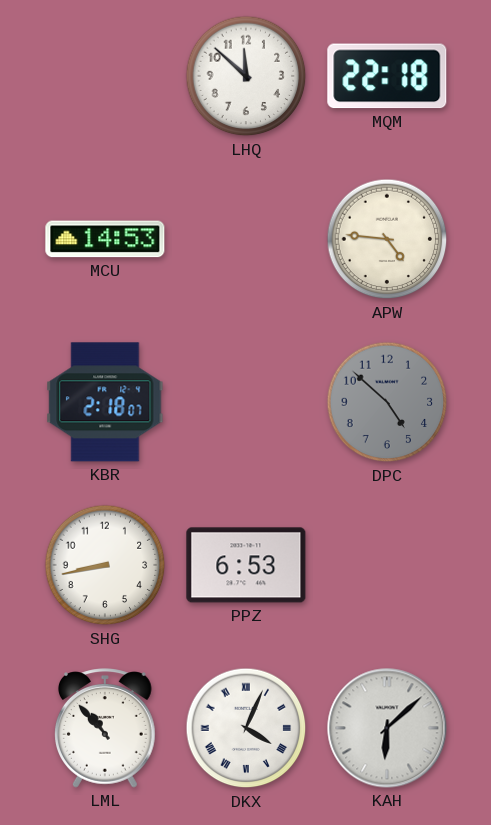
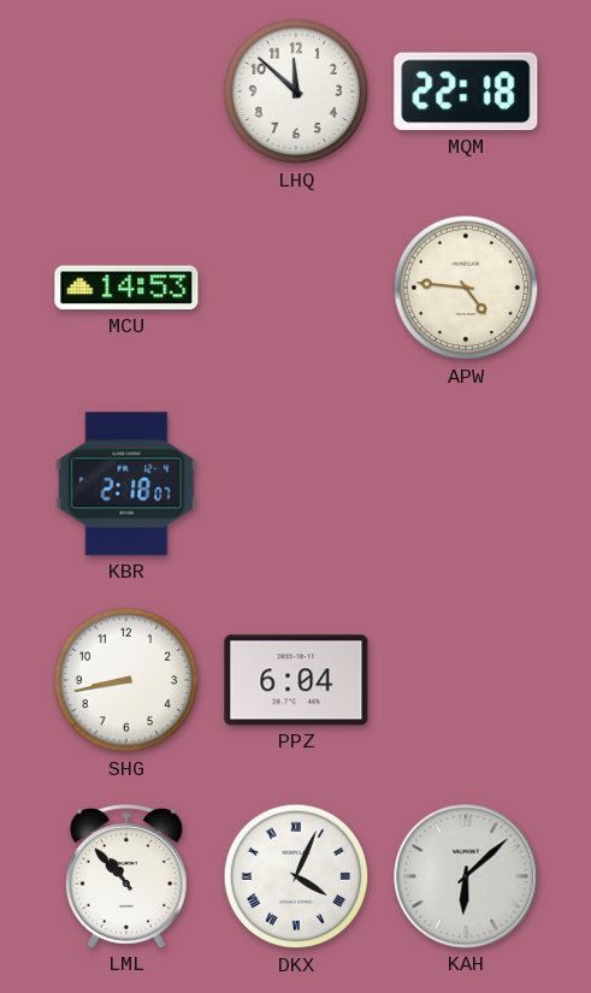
DPC: 4:52 -> none
PPZ: 6:53 -> 6:04
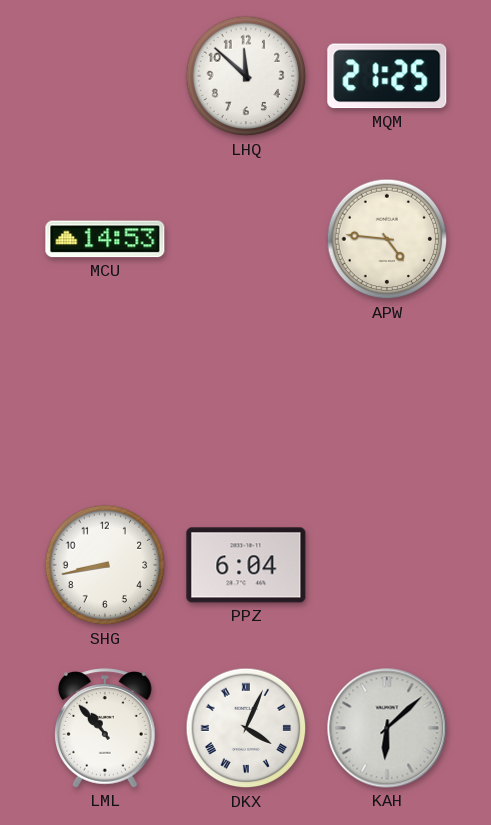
MQM: 22:18 -> 21:25
KBR: 2:18 -> none
